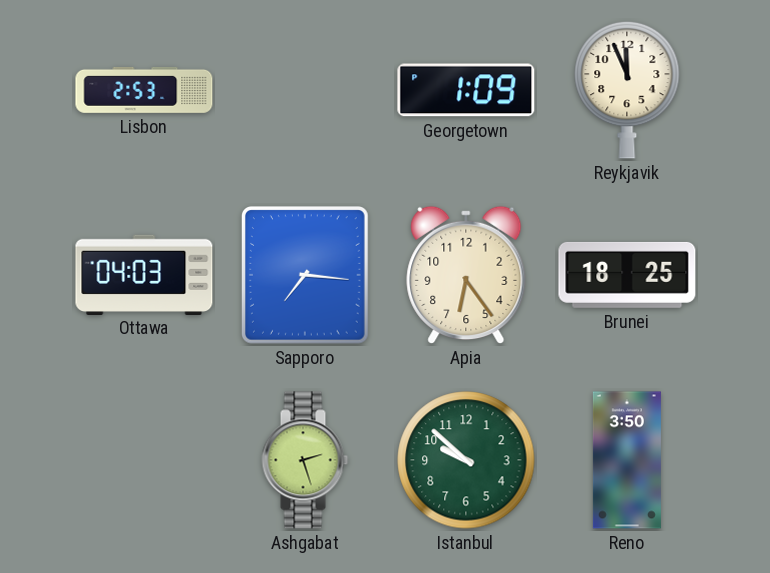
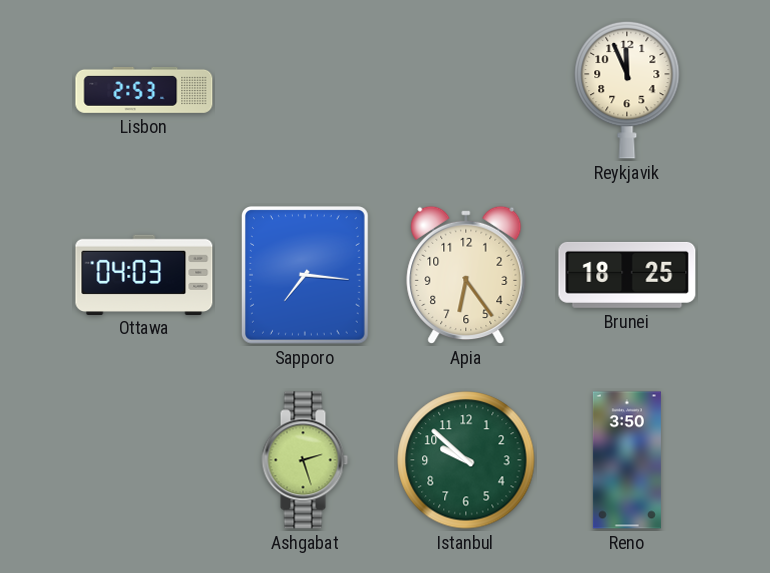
Georgetown: 1:09 -> none
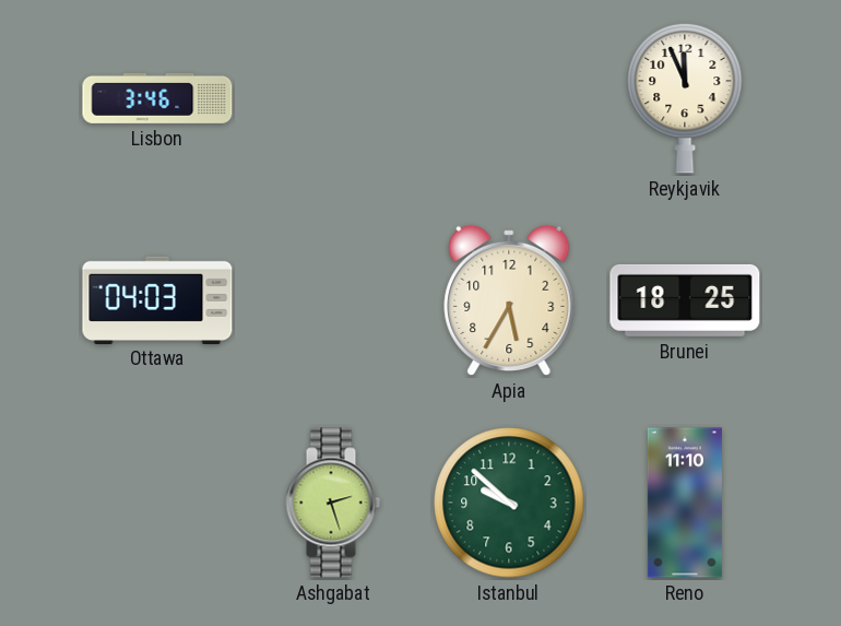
Lisbon: 2:53 -> 3:46
Sapporo: 7:16 -> none
Apia: 6:24 -> 5:35
Reno: 3:50 -> 11:10
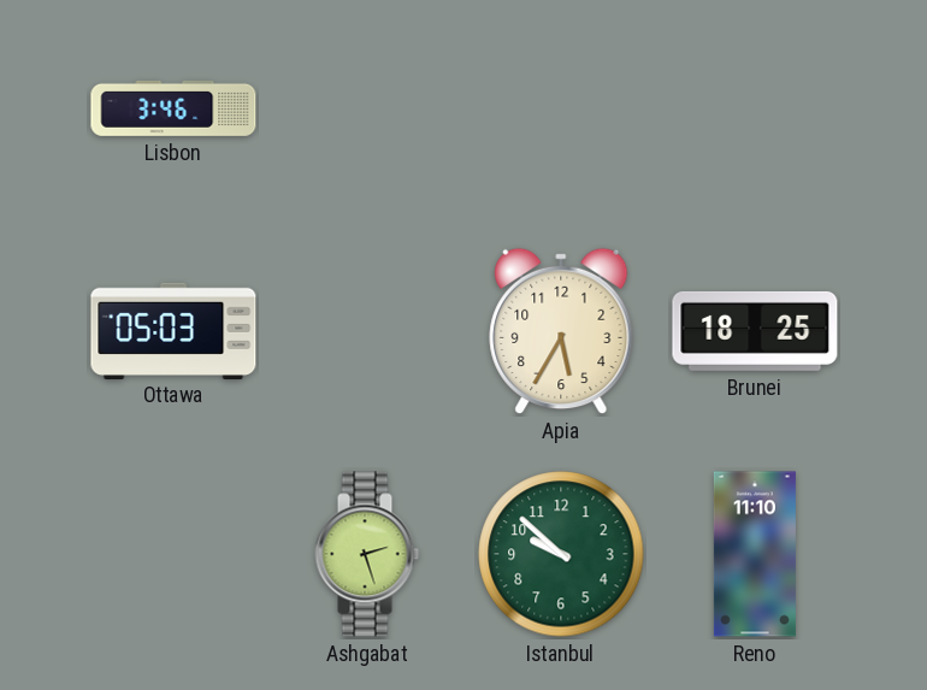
Reykjavik: 11:56 -> none
Ottawa: 04:03 -> 05:03
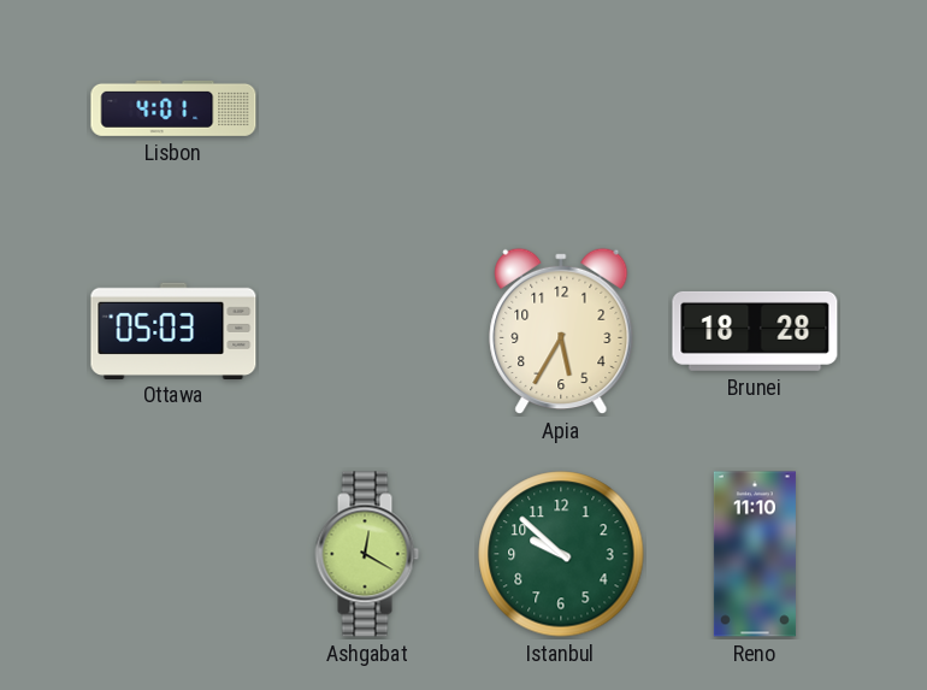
Lisbon: 3:46 -> 4:01
Brunei: 18:25 -> 18:28
Ashgabat: 2:27 -> 12:20
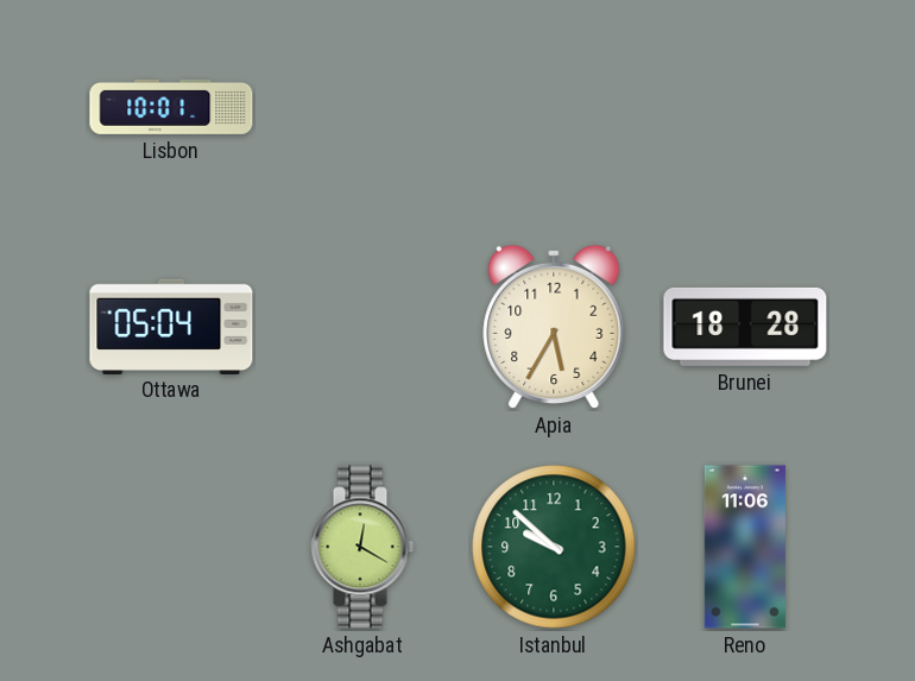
Lisbon: 4:01 -> 10:01
Ottawa: 05:03 -> 05:04
Reno: 11:10 -> 11:06
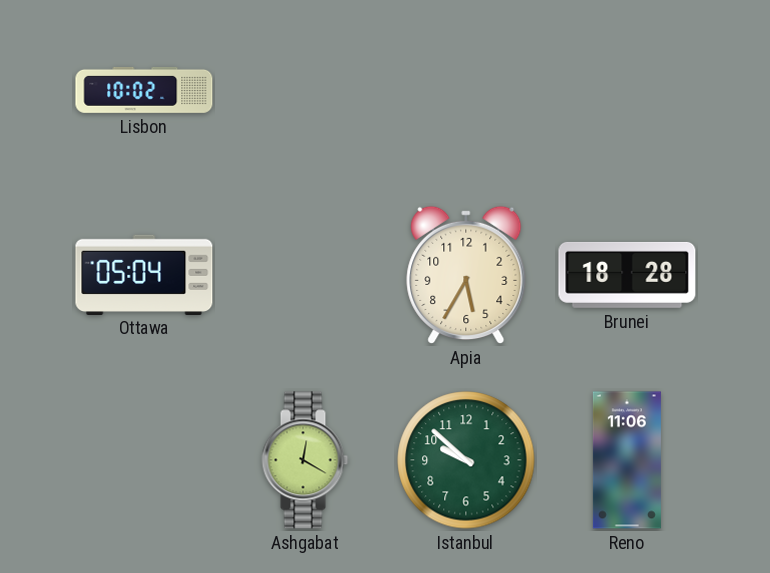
Lisbon: 10:01 -> 10:02
